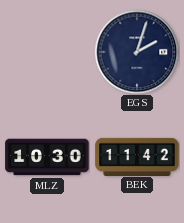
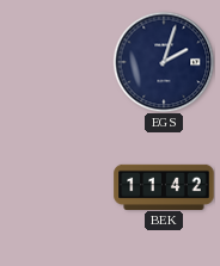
MLZ: 10:30 -> none
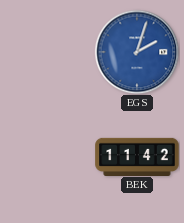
EGS dial: navy -> blue
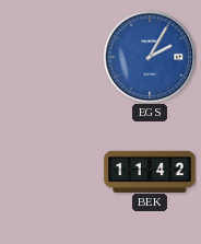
EGS: 2:03 -> 2:05
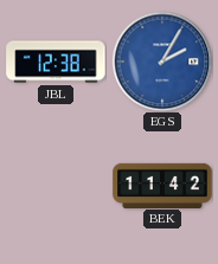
JBL: none -> 12:38
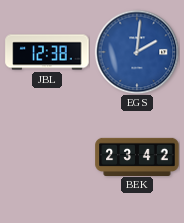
EGS: 2:05 -> 2:01
BEK: 11:42 -> 23:42
